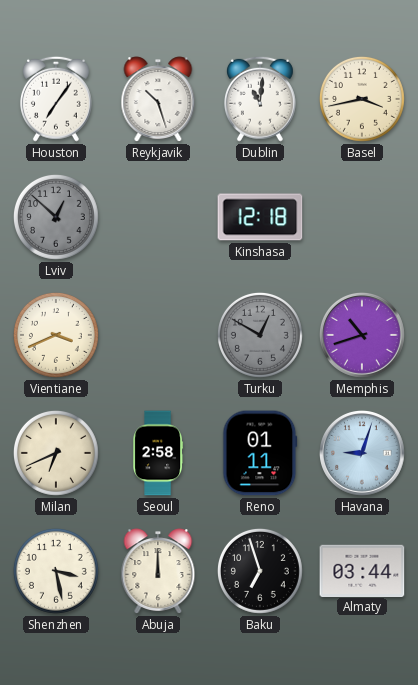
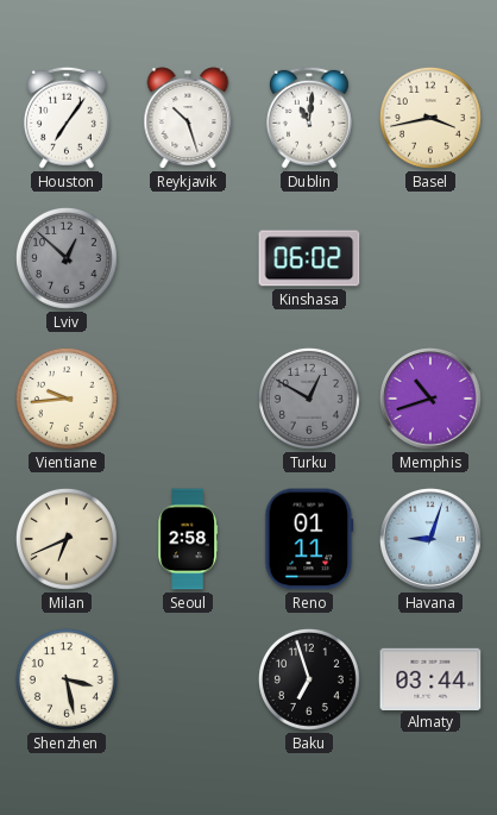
Kinshasa: 12:18 -> 06:02
Vientiane: 3:41 -> 9:44
Abuja: 12:00 -> none
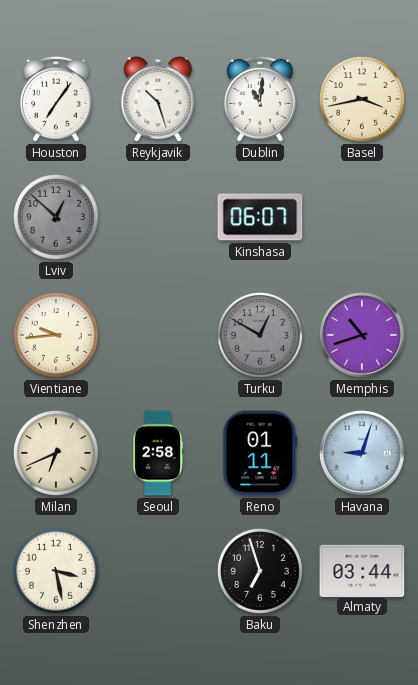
Kinshasa: 06:02 -> 06:07
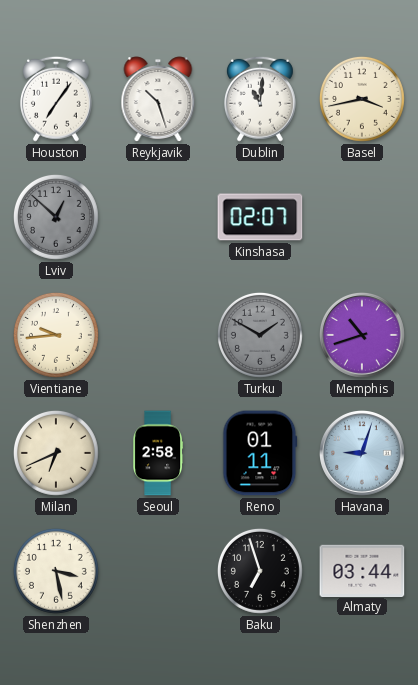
Kinshasa: 06:07 -> 02:07
Turku: 12:50 -> 1:50
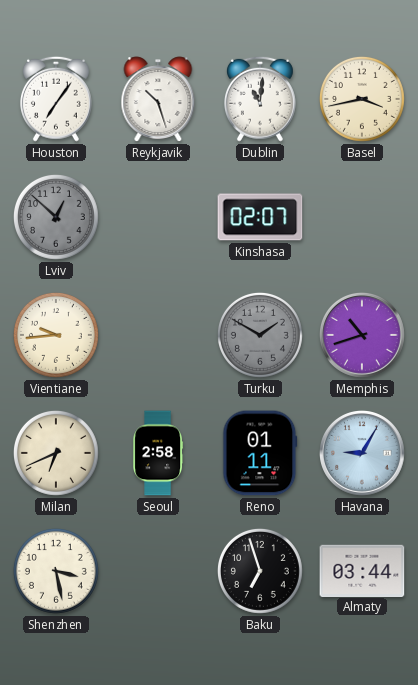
Havana: 9:03 -> 9:05
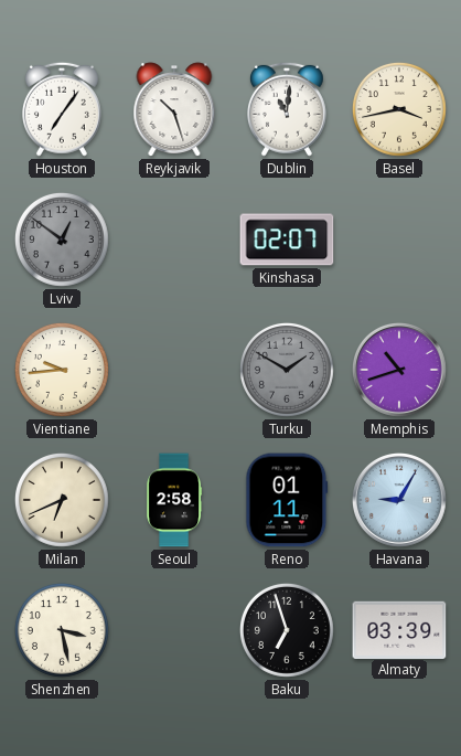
Lviv: 12:52 -> 12:51
Almaty: 03:44 -> 03:39
